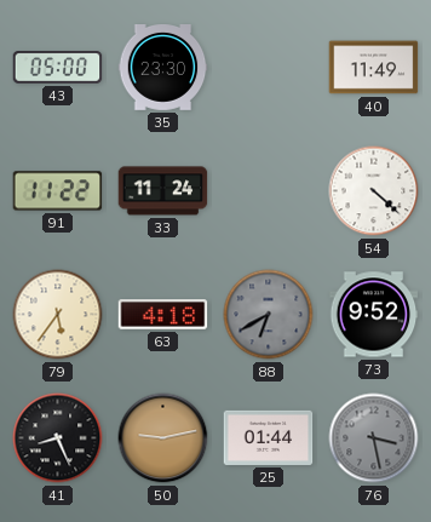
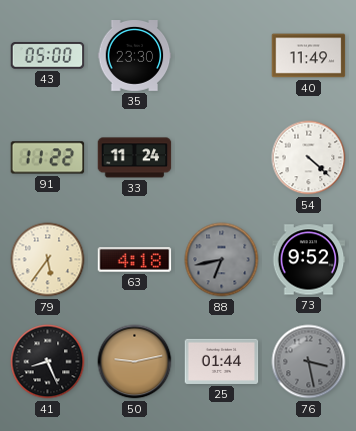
88: 6:40 -> 6:43
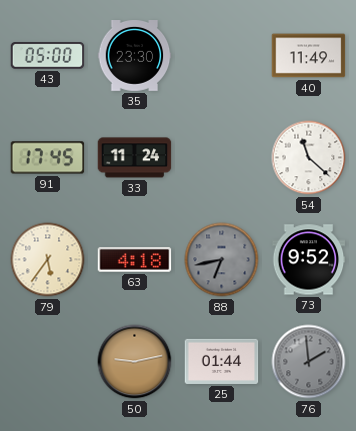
91: 11:22 -> 17:45
54: 4:22 -> 11:22
41: 8:26 -> none
76: 3:28 -> 1:59
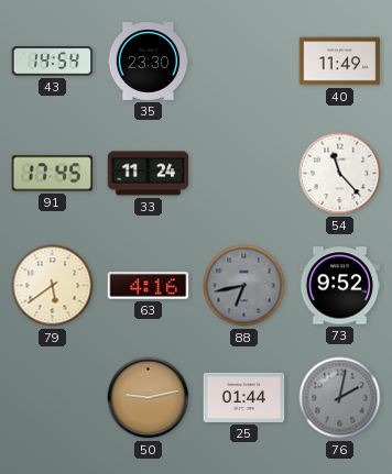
43: 05:00 -> 14:54
54: 11:22 -> 11:23
79: 5:36 -> 5:39
63: 4:18 -> 4:16
76: 1:59 -> 2:02
